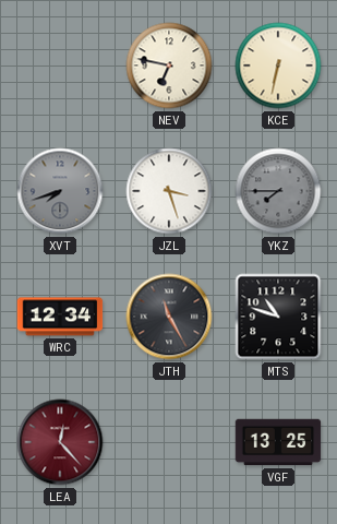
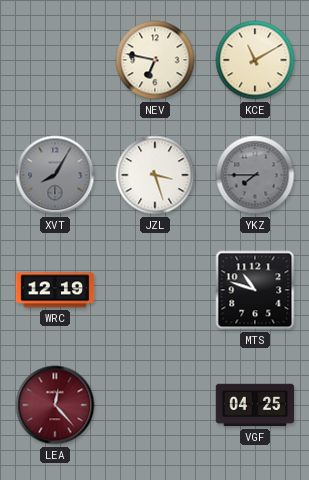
KCE: 6:32 -> 11:10
XVT: 7:42 -> 8:05
WRC: 12:34 -> 12:19
JTH: 11:25 -> none
VGF: 13:25 -> 04:25
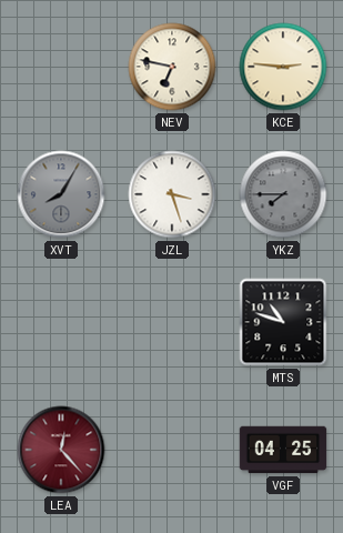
KCE: 11:10 -> 2:46
WRC: 12:19 -> none
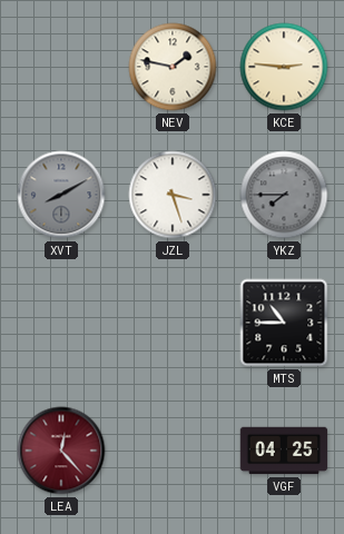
NEV: 6:47 -> 1:47
XVT: 8:05 -> 8:10
MTS: 10:48 -> 10:45
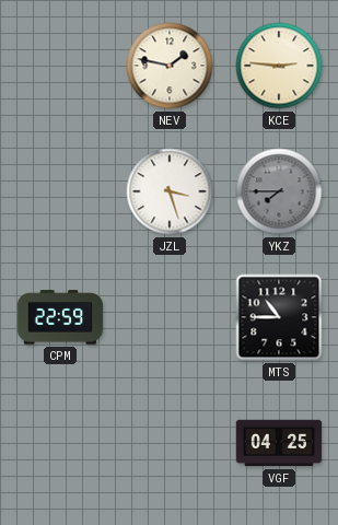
XVT: 8:10 -> none
CPM: none -> 22:59
LEA: 12:23 -> none
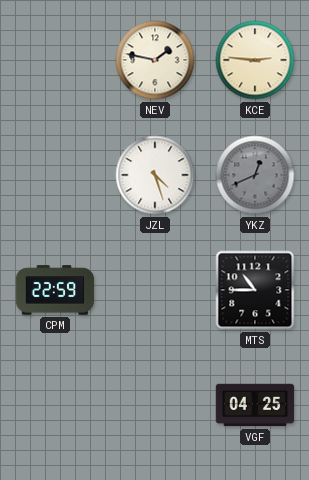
JZL: 3:27 -> 4:27
YKZ: 7:45 -> 12:41
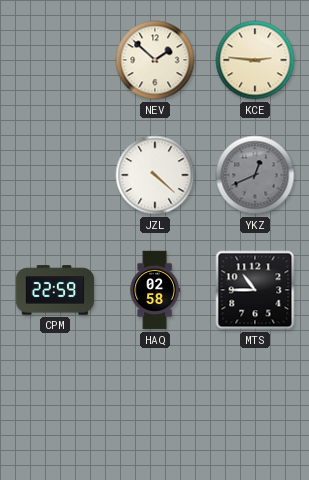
NEV: 1:47 -> 1:52
JZL: 4:27 -> 4:22
HAQ: none -> 02:58
VGF: 04:25 -> none
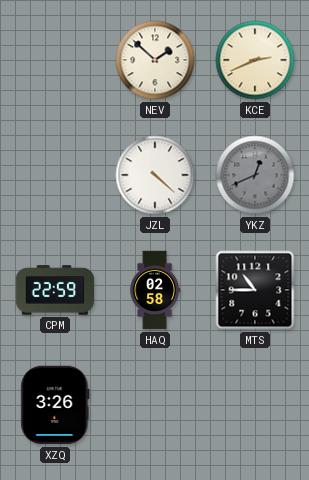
KCE: 2:46 -> 2:41
XZQ: none -> 3:26
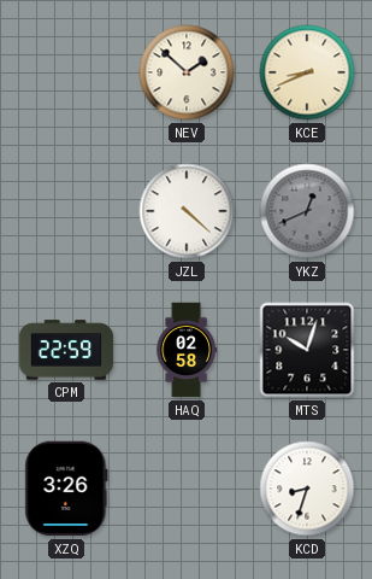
KCE: 2:41 -> 8:41
MTS: 10:45 -> 10:03
KCD: none -> 8:33
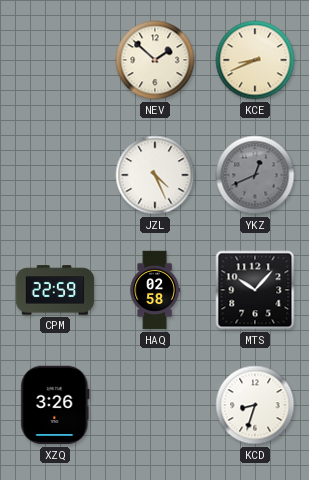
JZL: 4:22 -> 4:26
MTS: 10:03 -> 10:07
